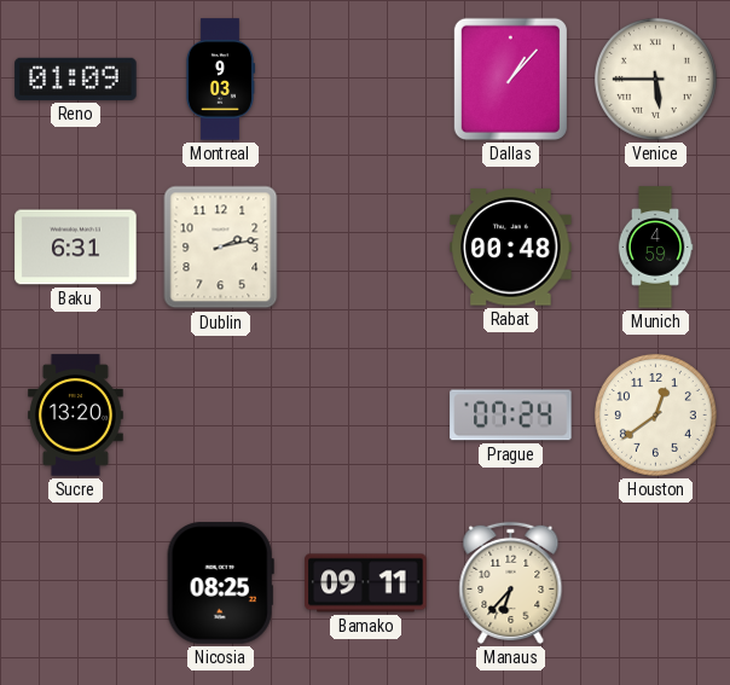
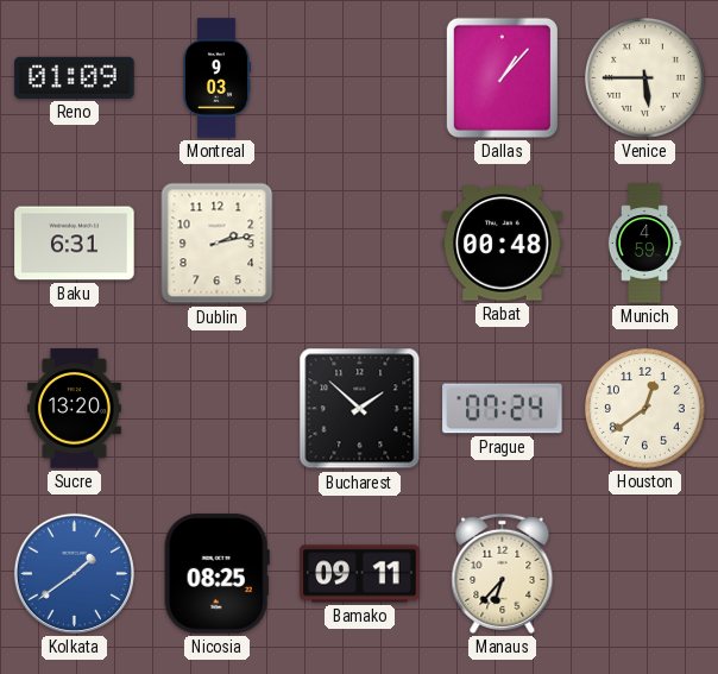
Bucharest: none -> 1:52
Kolkata: none -> 1:39
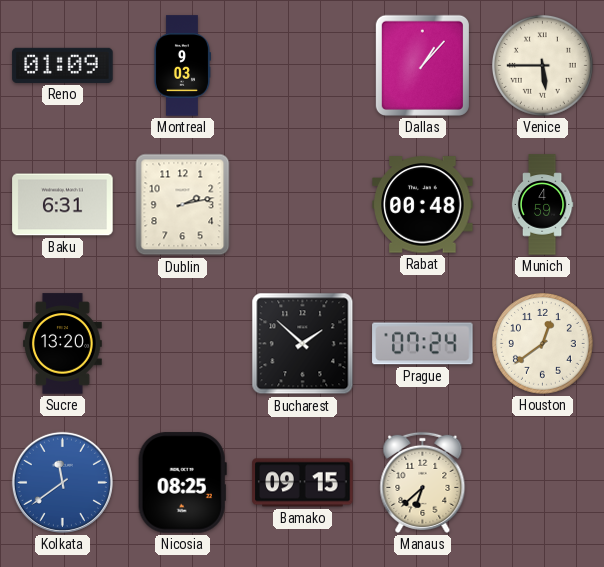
Kolkata: 1:39 -> 11:39
Bamako: 09:11 -> 09:15
Manaus: 6:37 -> 6:38
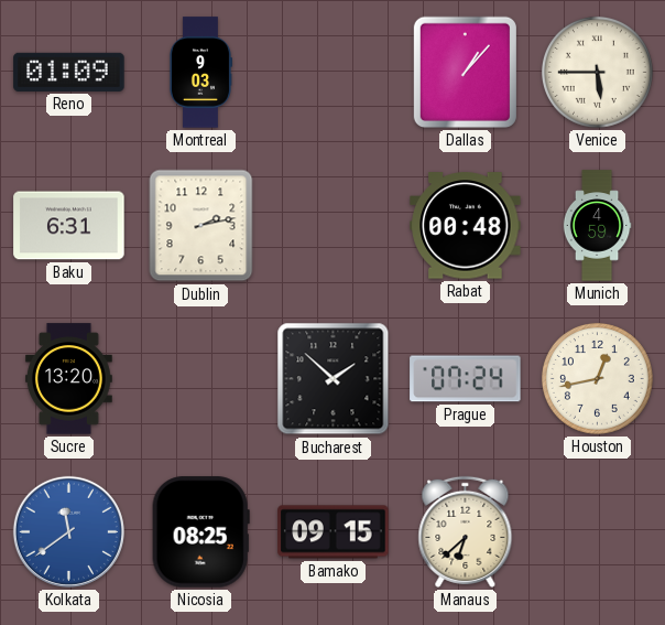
Houston: 12:39 -> 12:43
